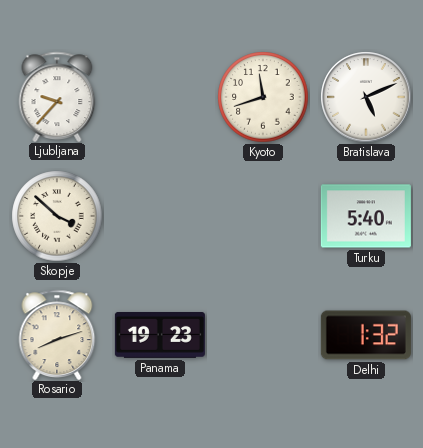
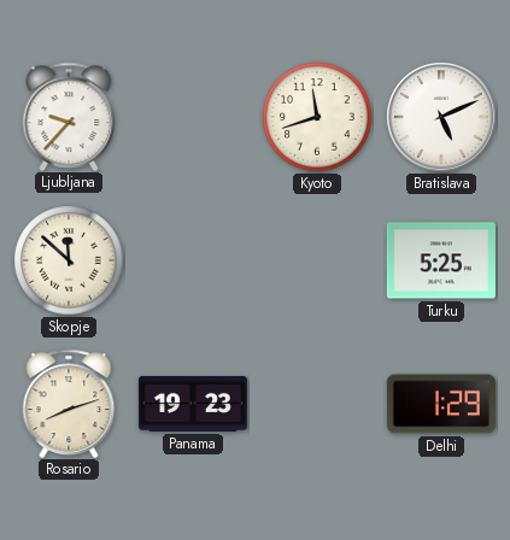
Skopje: 3:52 -> 11:52
Turku: 5:40 -> 5:25
Delhi: 1:32 -> 1:29
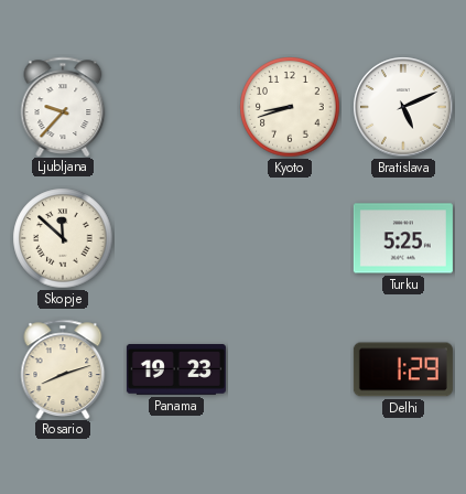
Kyoto: 11:42 -> 8:42
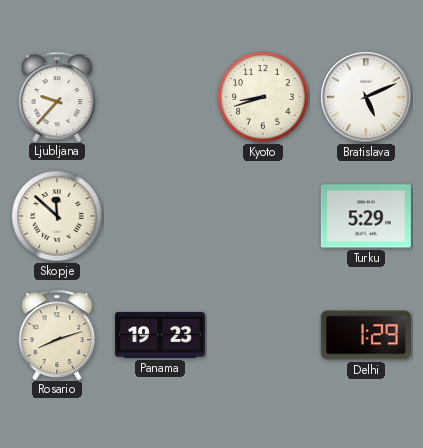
Turku: 5:25 -> 5:29
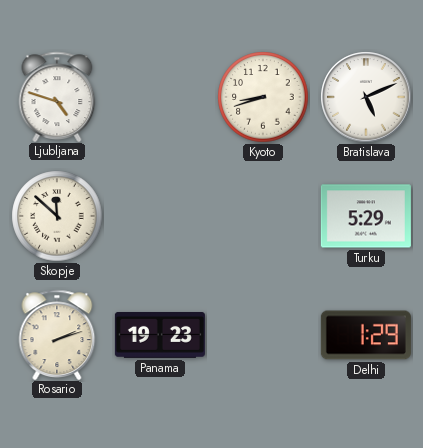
Ljubljana: 9:37 -> 4:48
Rosario: 8:12 -> 2:12
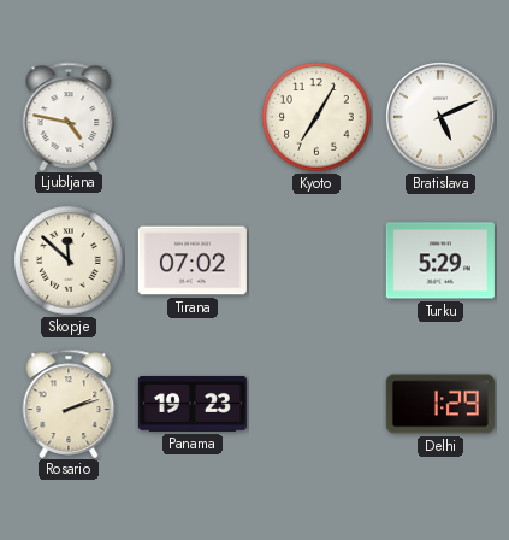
Ljubljana: 4:48 -> 4:47
Kyoto: 8:42 -> 7:05
Tirana: none -> 07:02
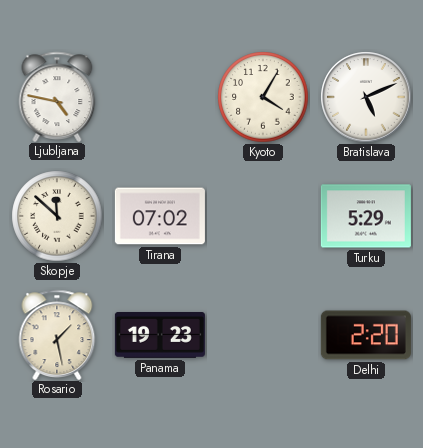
Kyoto: 7:05 -> 4:05
Rosario: 2:12 -> 1:28
Delhi: 1:29 -> 2:20
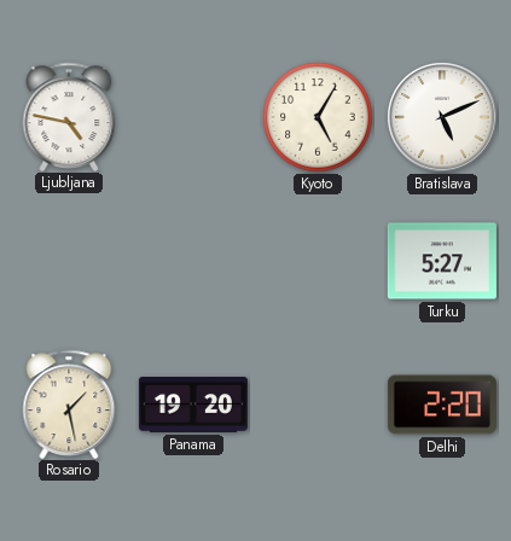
Kyoto: 4:05 -> 5:05
Skopje: 11:52 -> none
Tirana: 07:02 -> none
Turku: 5:29 -> 5:27
Panama: 19:23 -> 19:20
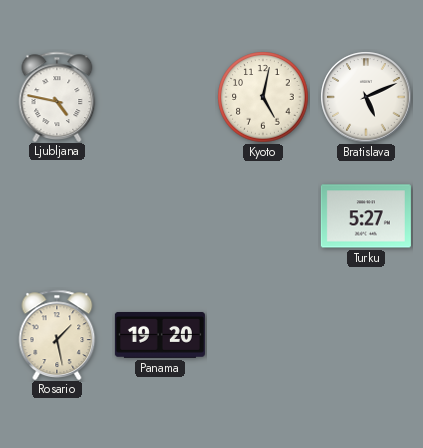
Kyoto: 5:05 -> 5:02
Delhi: 2:20 -> none
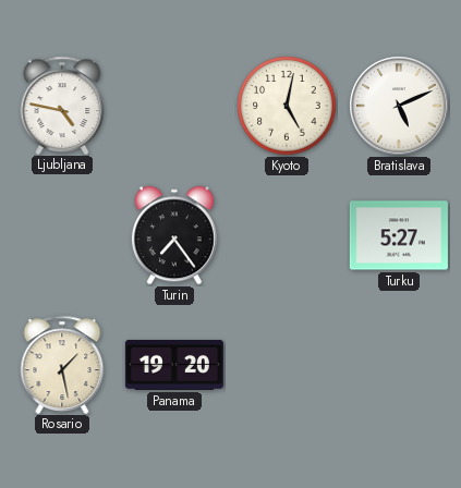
Turin: none -> 7:24
